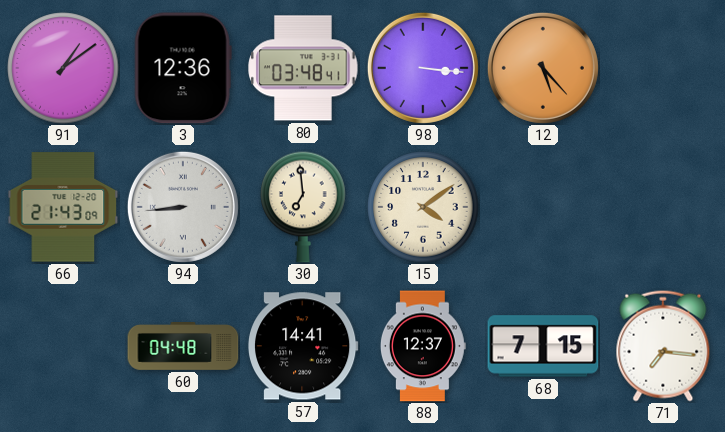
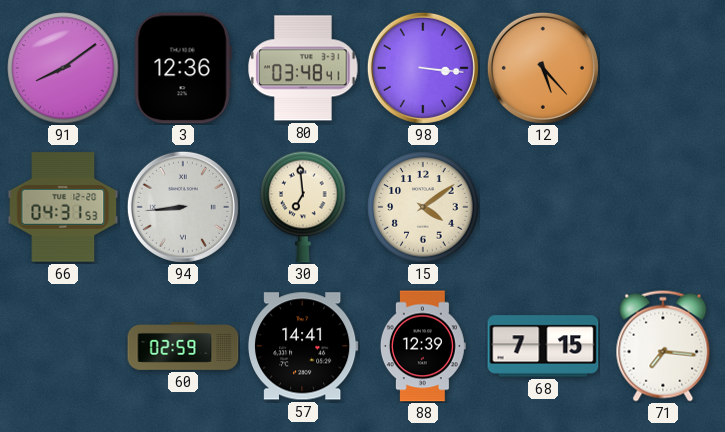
91: 1:09 -> 8:09
66: 21:43 -> 04:31
60: 04:48 -> 02:59
88: 12:37 -> 12:39
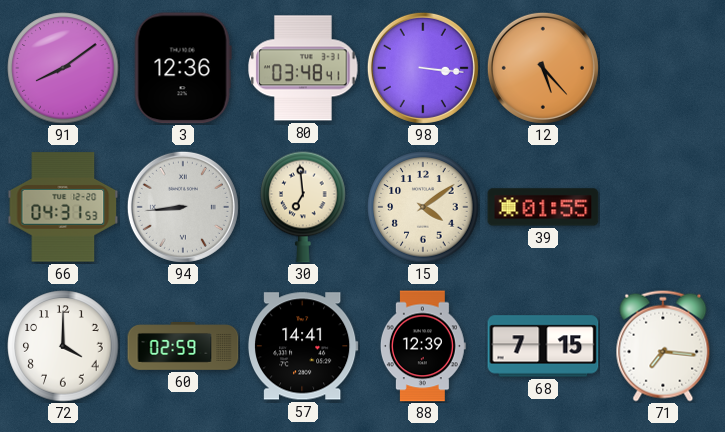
39: none -> 01:55
72: none -> 4:00
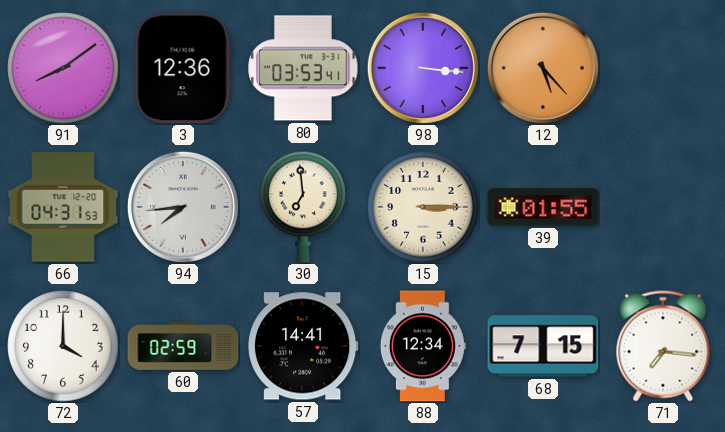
80: 03:48 -> 03:53
94: 8:44 -> 7:44
15: 4:09 -> 3:15
88: 12:39 -> 12:34
